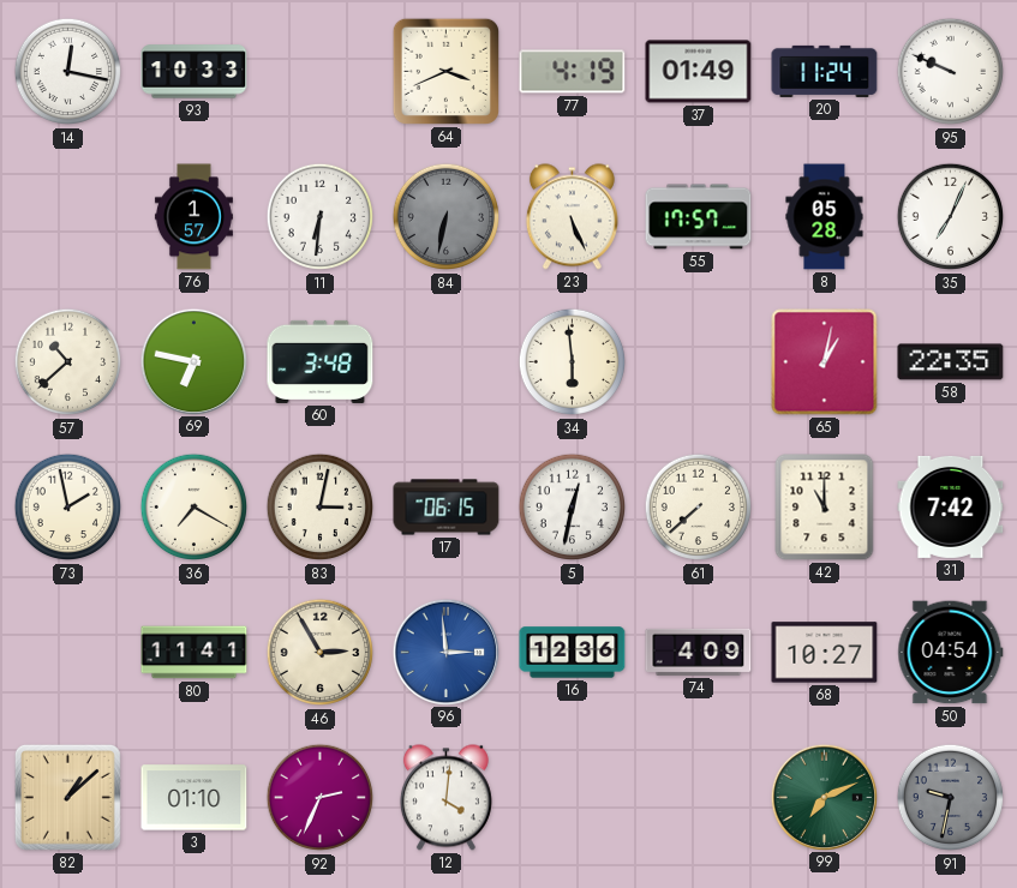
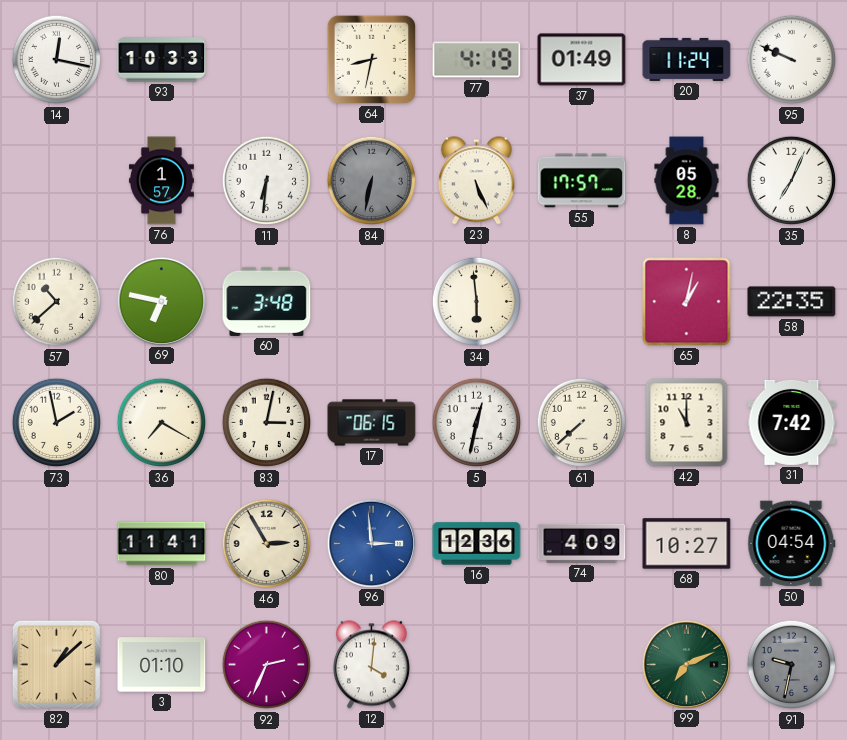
64: 3:41 -> 8:32
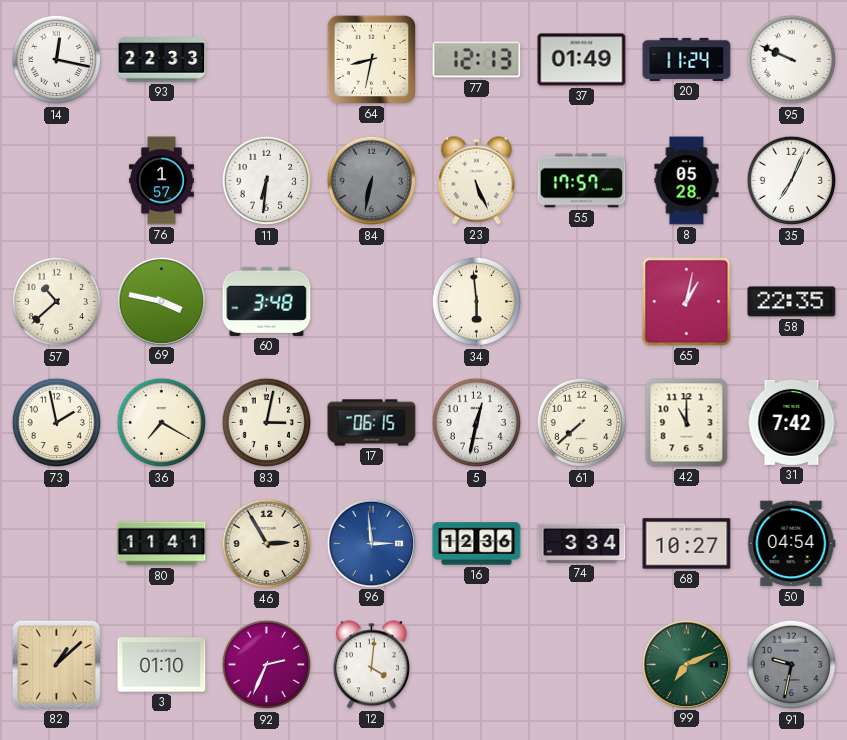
93: 10:33 -> 22:33
77: 4:19 -> 12:13
69: 6:47 -> 3:47
74: 4:09 -> 3:34
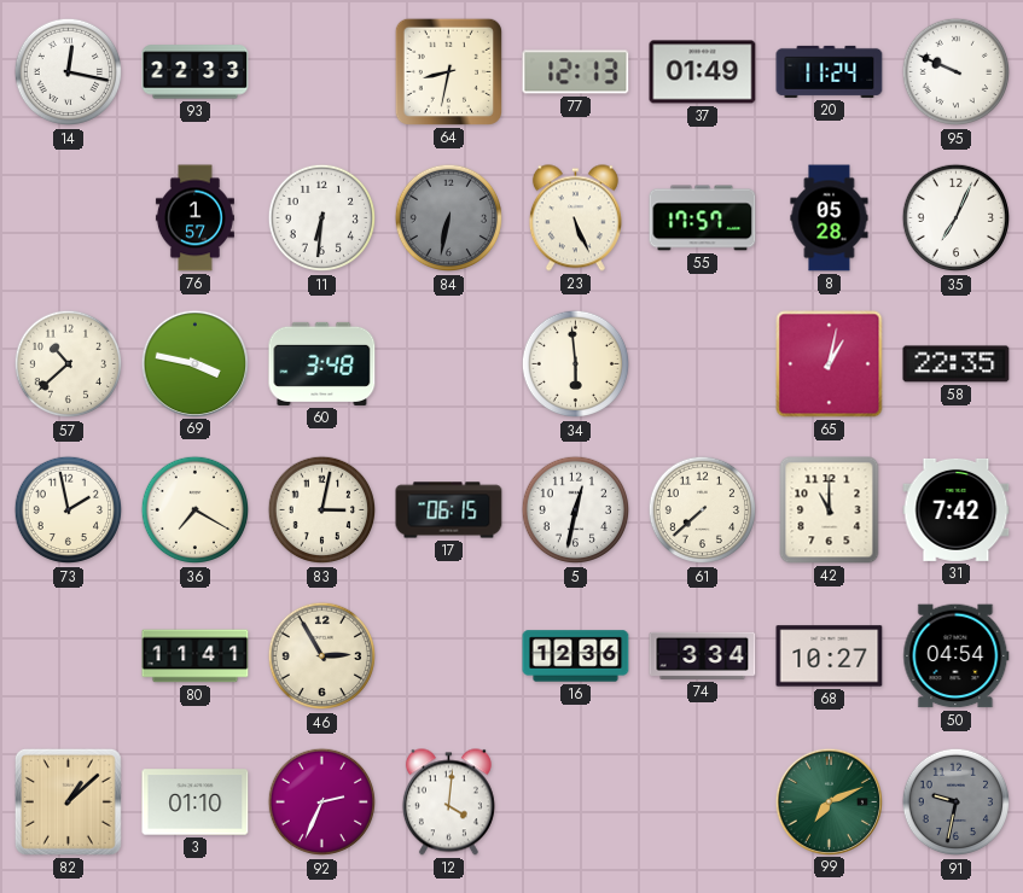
96: 2:59 -> none
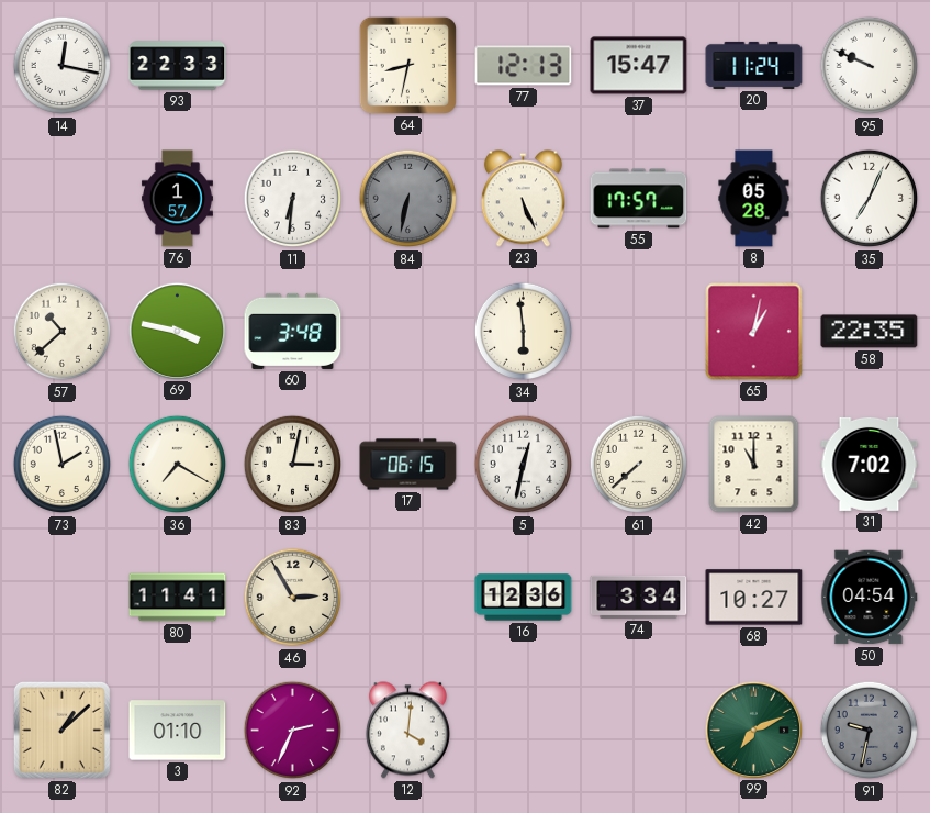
37: 01:49 -> 15:47
31: 7:42 -> 7:02
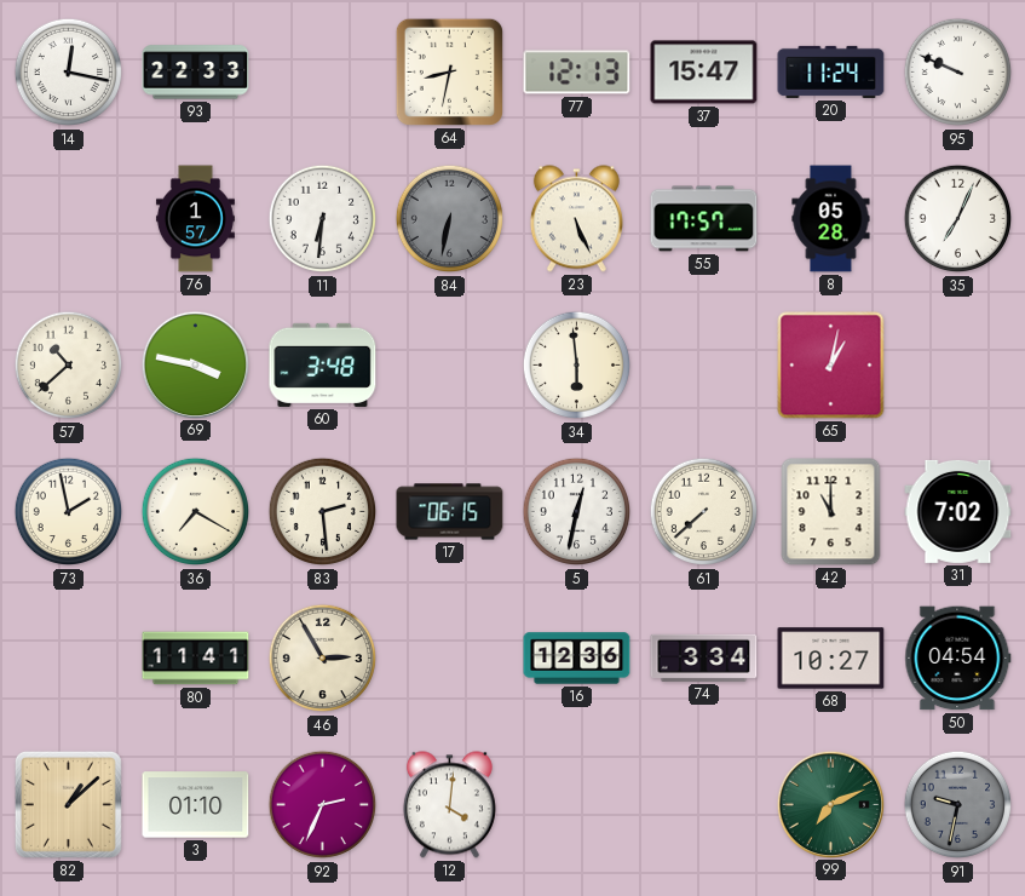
58: 22:35 -> none
83: 3:02 -> 2:29
